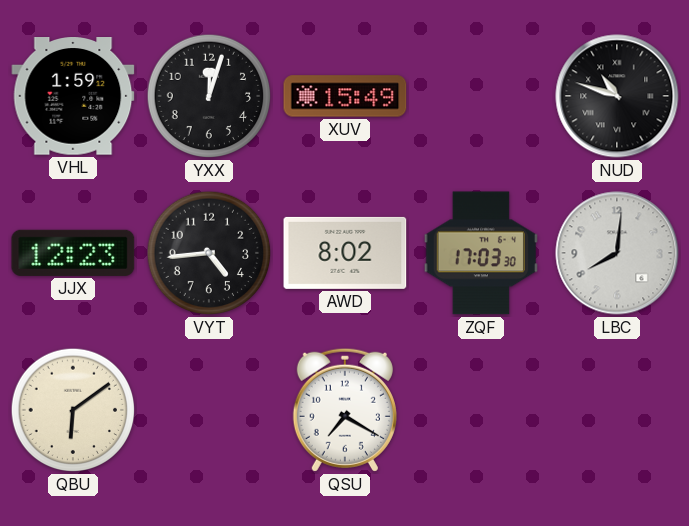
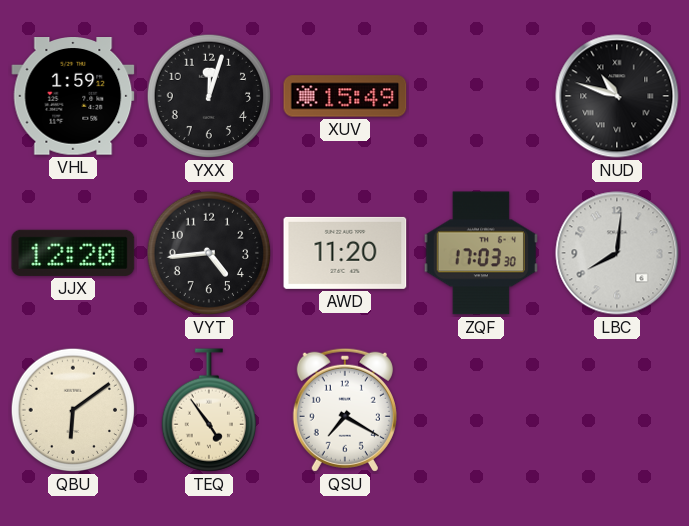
JJX: 12:23 -> 12:20
AWD: 8:02 -> 11:20
TEQ: none -> 4:54
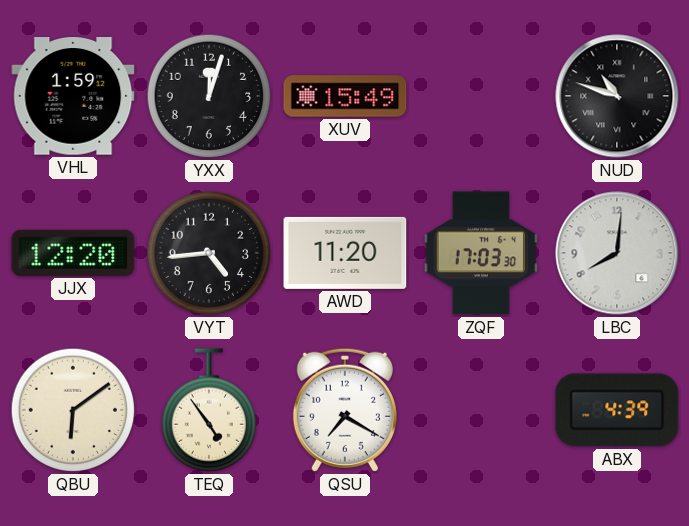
ABX: none -> 4:39
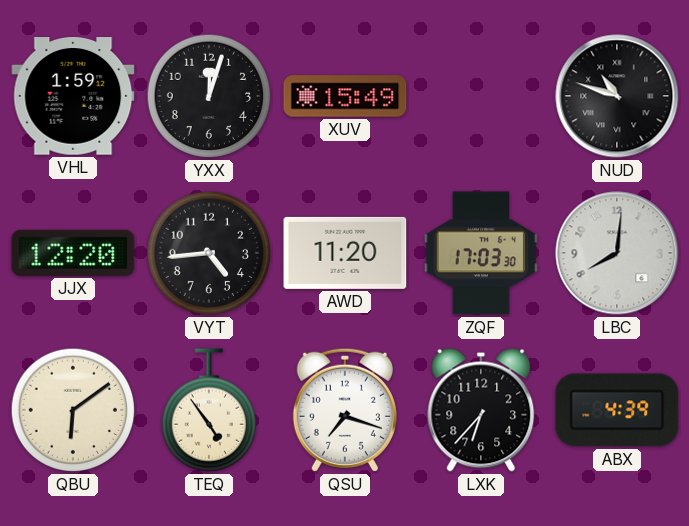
QSU: 7:20 -> 7:18
LXK: none -> 6:37
